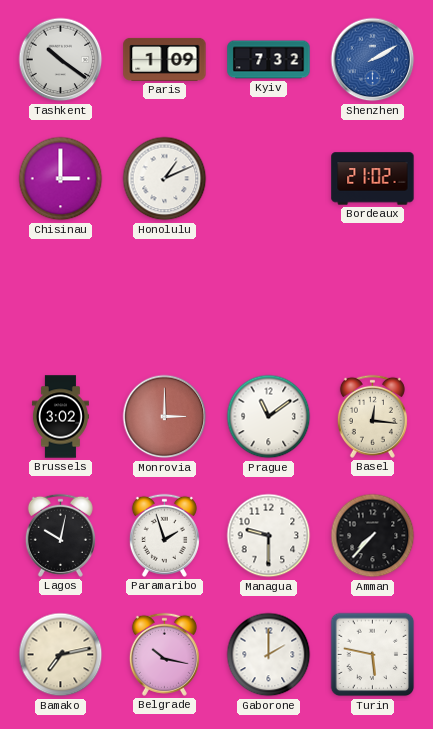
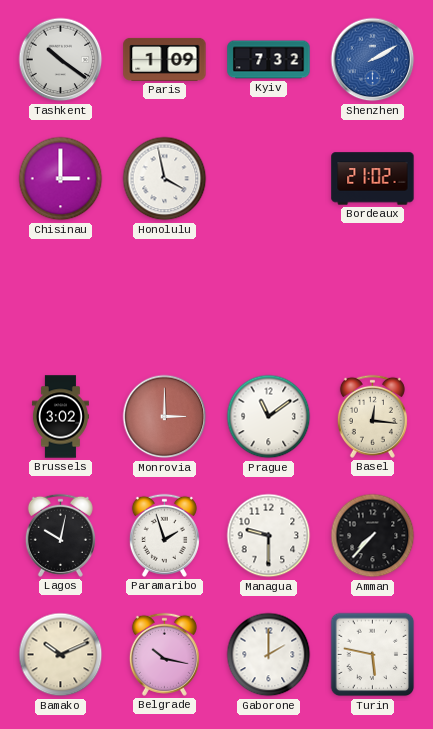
Honolulu: 1:11 -> 3:58
Bamako: 7:13 -> 10:11
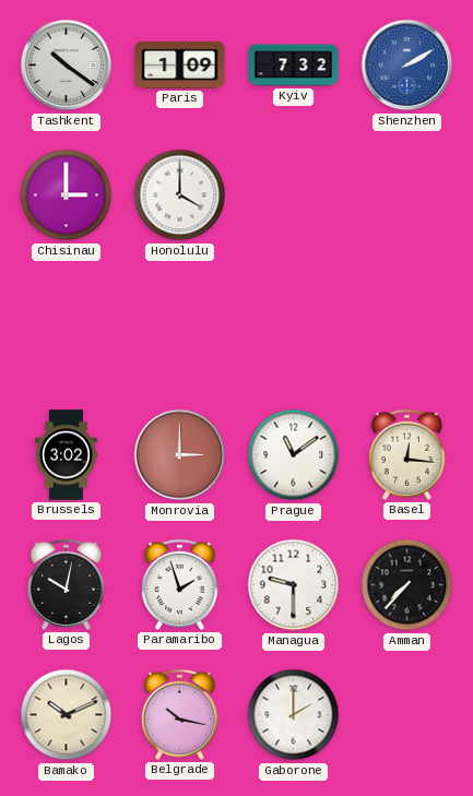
Honolulu: 3:58 -> 4:00
Bordeaux: 21:02 -> none
Turin: 5:47 -> none
